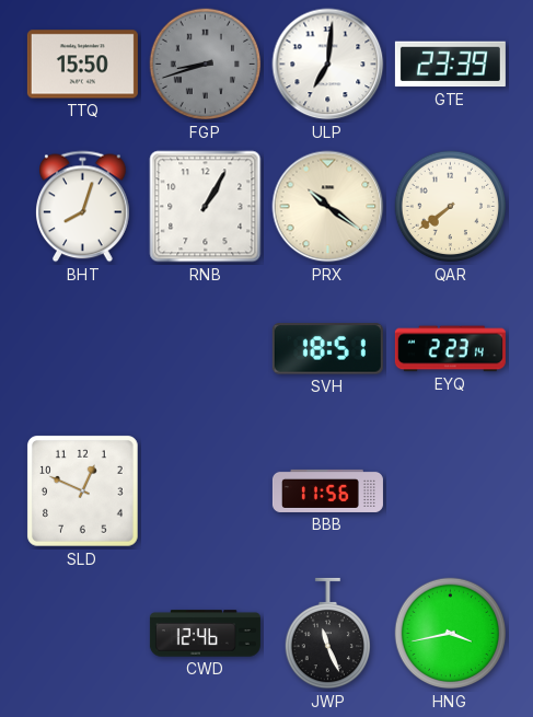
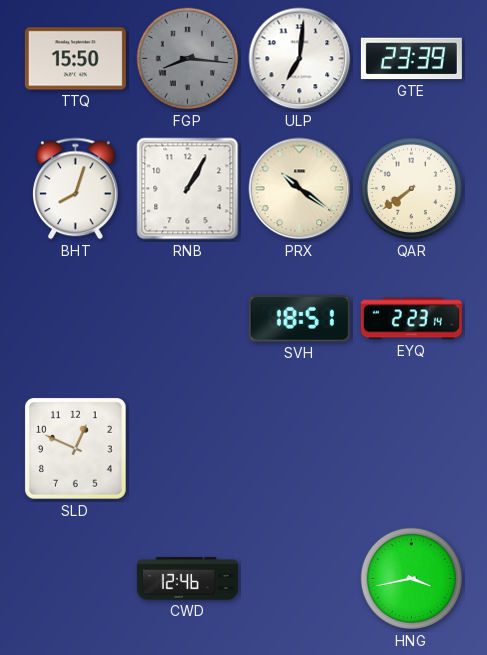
FGP: 8:42 -> 8:16
BBB: 11:56 -> none
JWP: 11:26 -> none
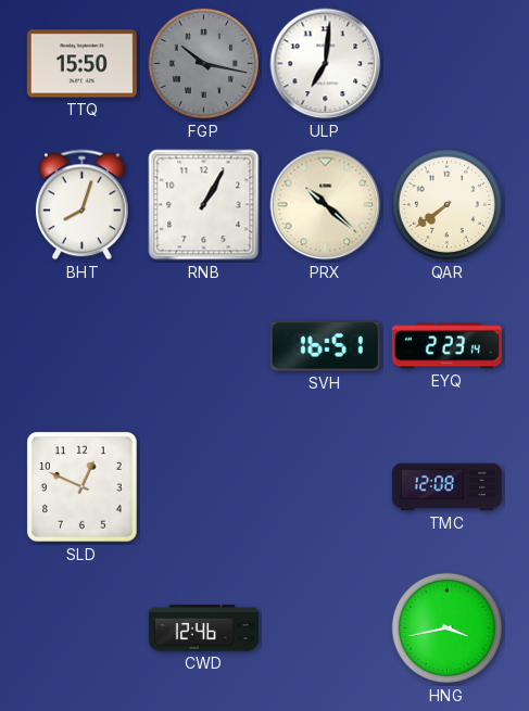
FGP: 8:16 -> 10:17
GTE: 23:39 -> none
PRX: 10:21 -> 10:22
SVH: 18:51 -> 16:51
TMC: none -> 12:08
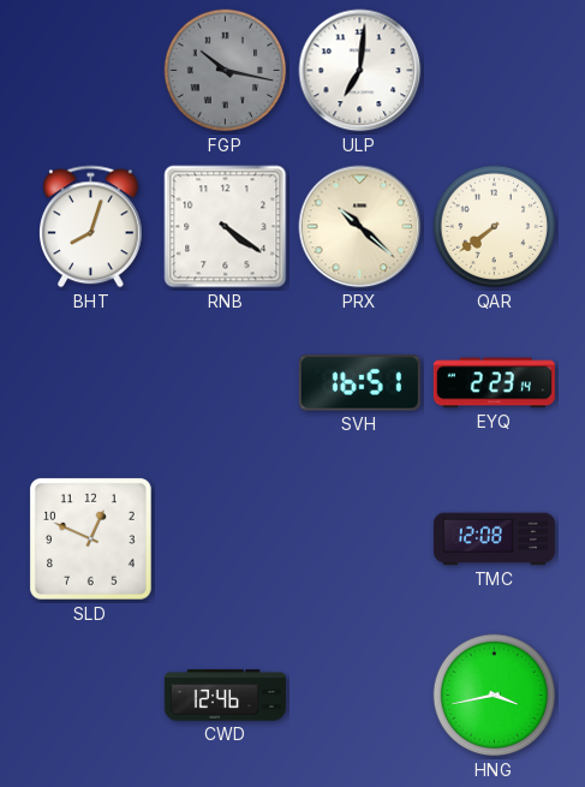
TTQ: 15:50 -> none
RNB: 1:05 -> 4:21
